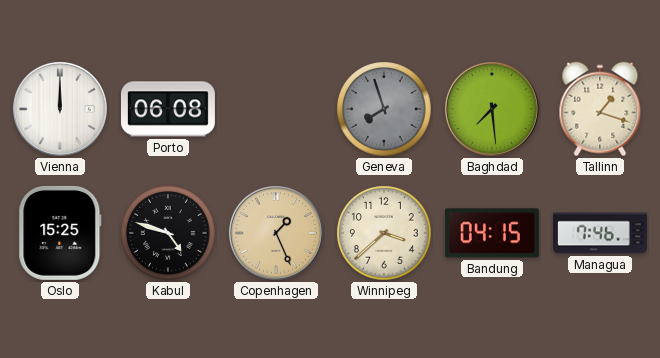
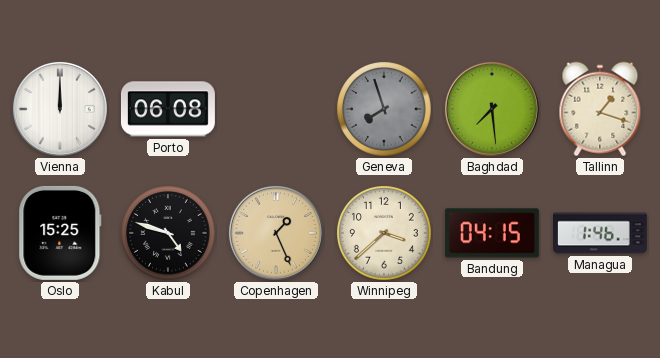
Managua: 7:46 -> 1:46
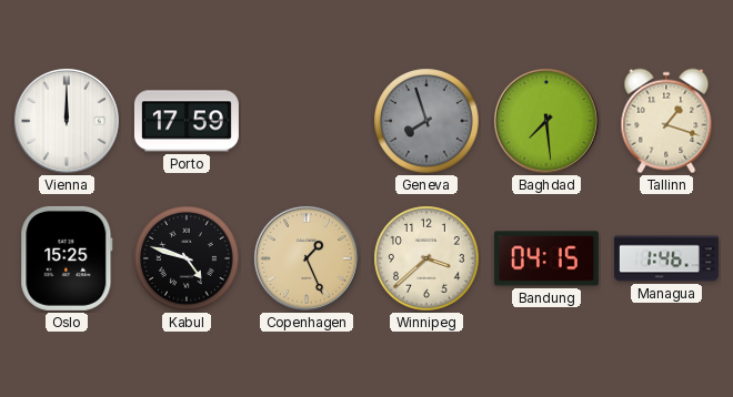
Porto: 06:08 -> 17:59
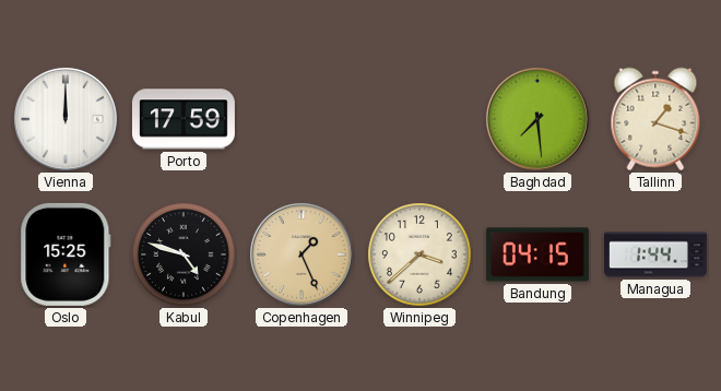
Geneva: 7:57 -> none
Managua: 1:46 -> 1:44
